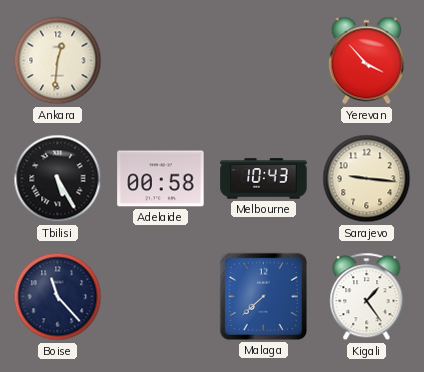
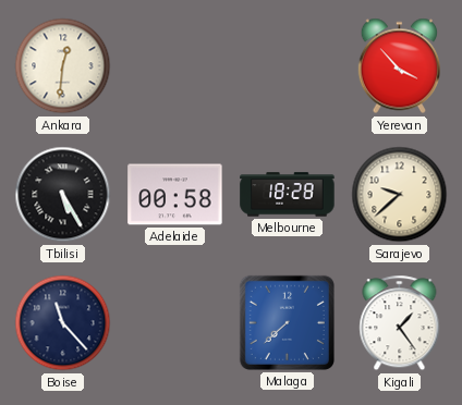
Melbourne: 10:43 -> 18:28
Sarajevo: 9:16 -> 9:38
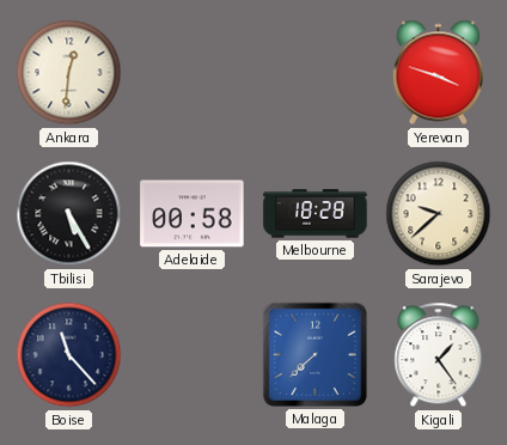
Yerevan: 3:53 -> 3:48
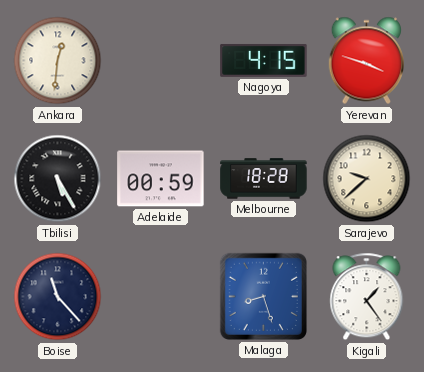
Nagoya: none -> 4:15
Adelaide: 00:58 -> 00:59
Malaga: 7:38 -> 8:27
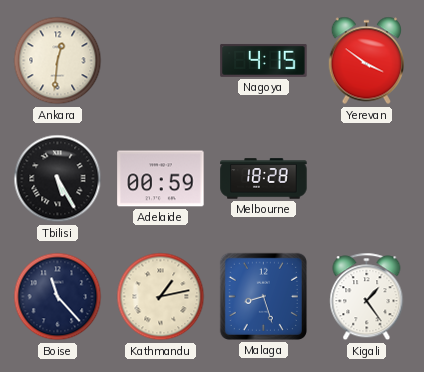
Yerevan: 3:48 -> 3:51
Sarajevo: 9:38 -> none
Kathmandu: none -> 1:13
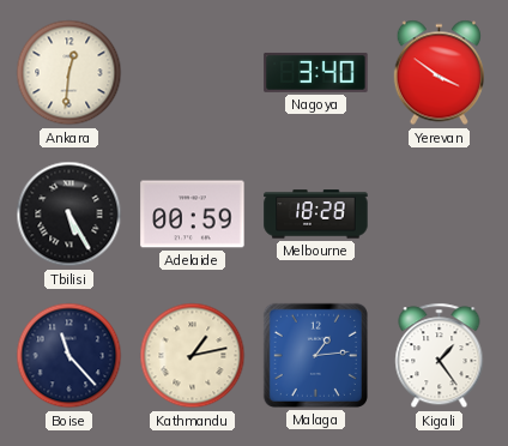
Nagoya: 4:15 -> 3:40
Malaga: 8:27 -> 1:14
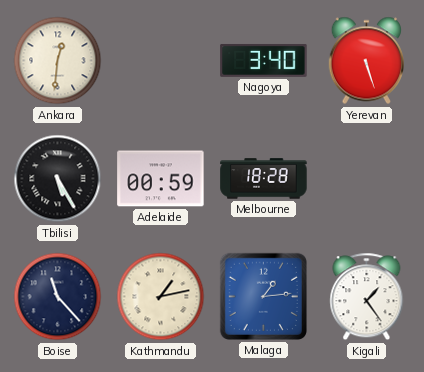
Yerevan: 3:51 -> 5:27
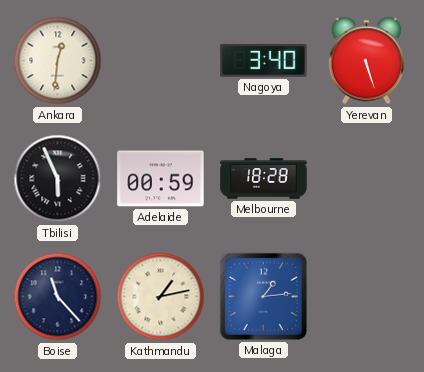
Tbilisi: 5:25 -> 5:56
Kigali: 1:24 -> none
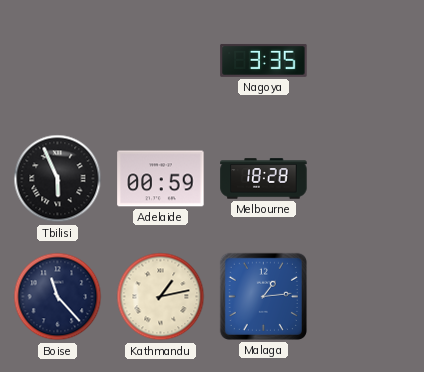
Ankara: 12:31 -> none
Nagoya: 3:40 -> 3:35
Yerevan: 5:27 -> none
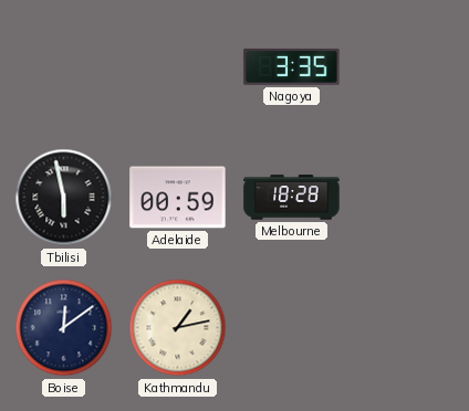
Tbilisi: 5:56 -> 5:58
Boise: 11:23 -> 12:09
Malaga: 1:14 -> none
